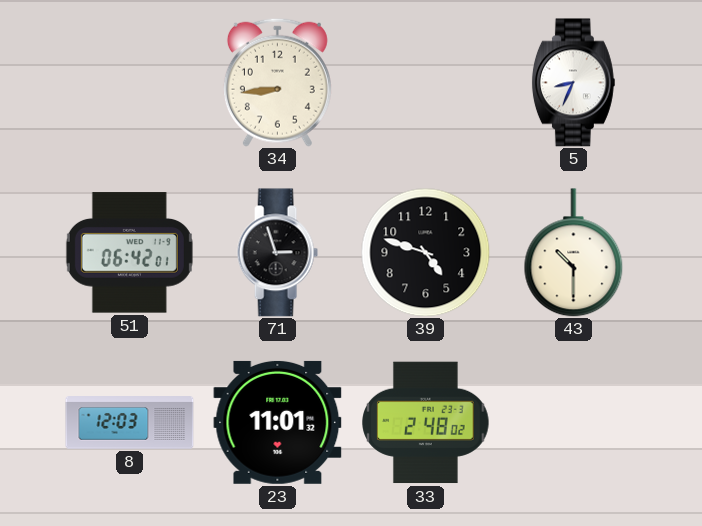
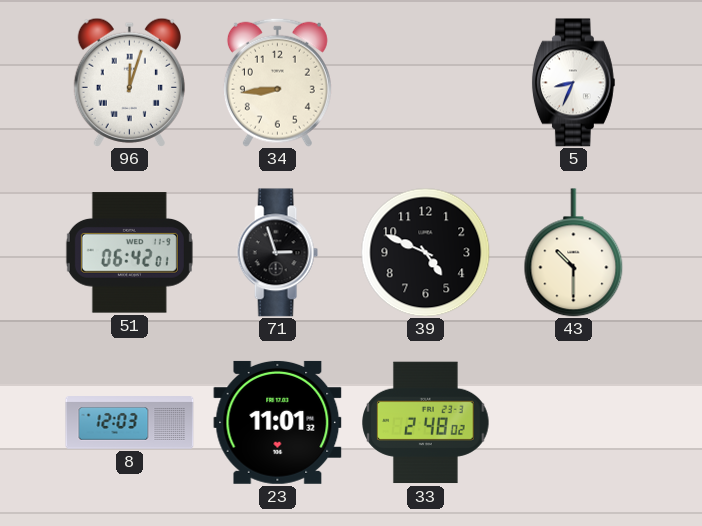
96: none -> 12:03
39: 4:48 -> 4:49
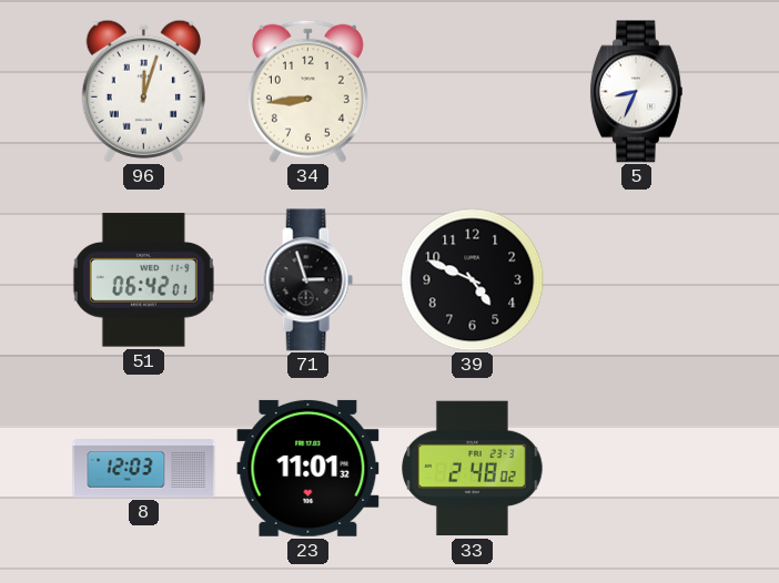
43: 10:30 -> none
